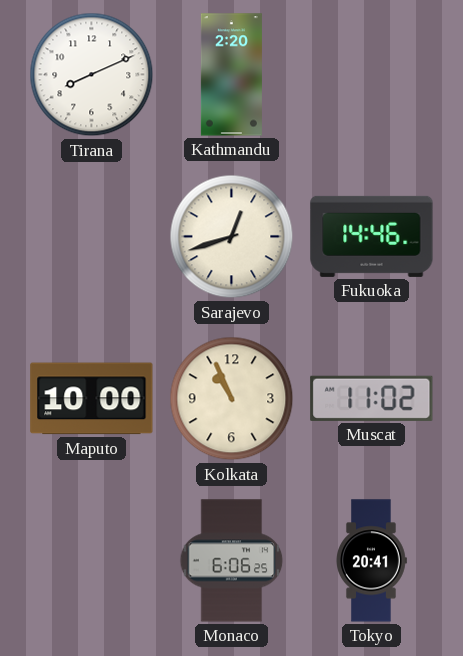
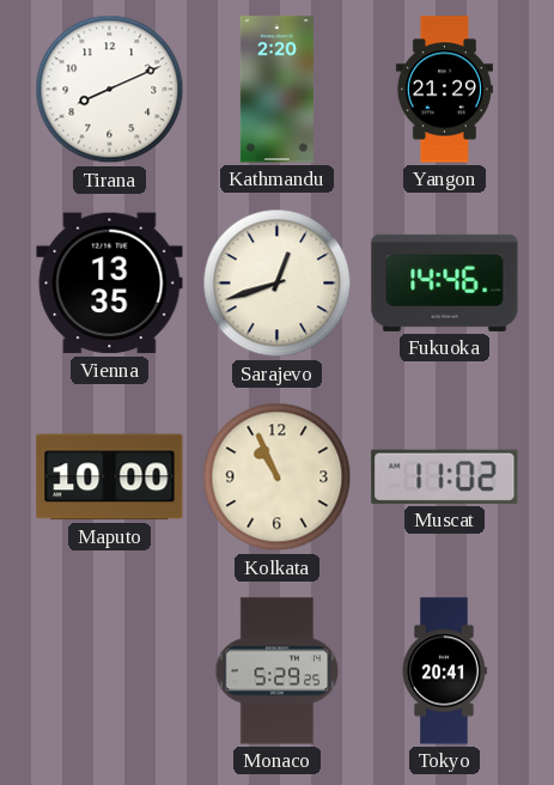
Yangon: none -> 21:29
Vienna: none -> 13:35
Monaco: 6:06 -> 5:29
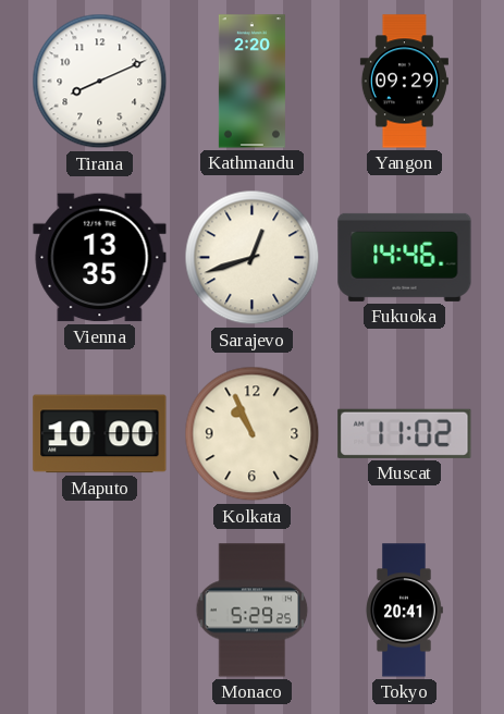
Yangon: 21:29 -> 09:29
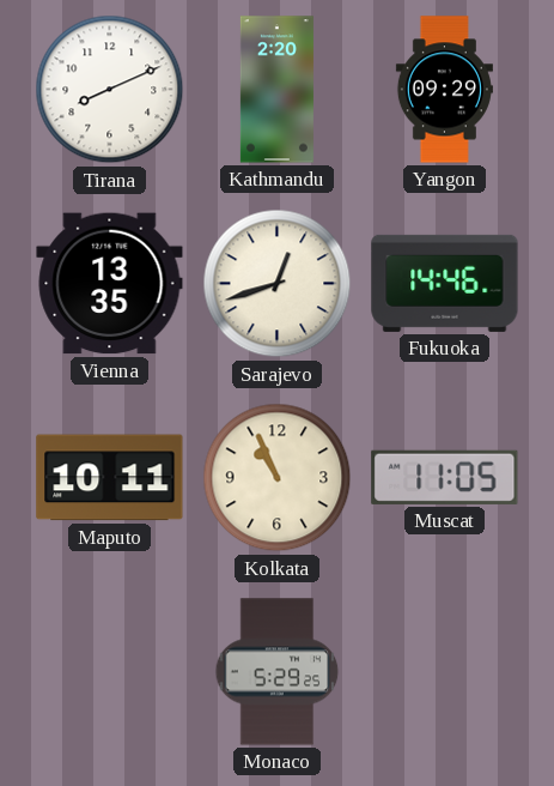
Maputo: 10:00 -> 10:11
Muscat: 11:02 -> 11:05
Tokyo: 20:41 -> none
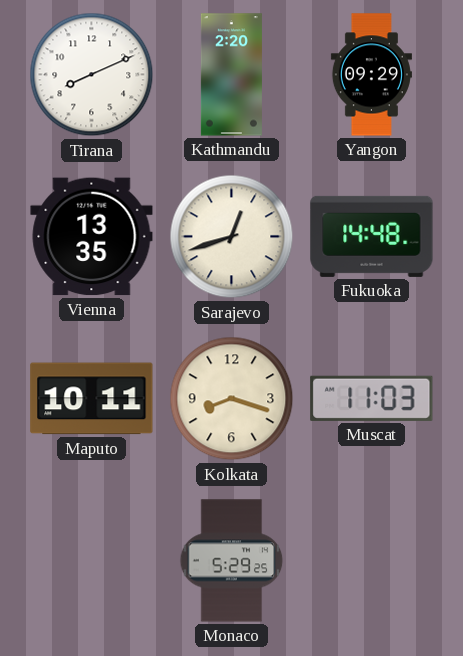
Fukuoka: 14:46 -> 14:48
Kolkata: 10:56 -> 8:18
Muscat: 11:05 -> 11:03
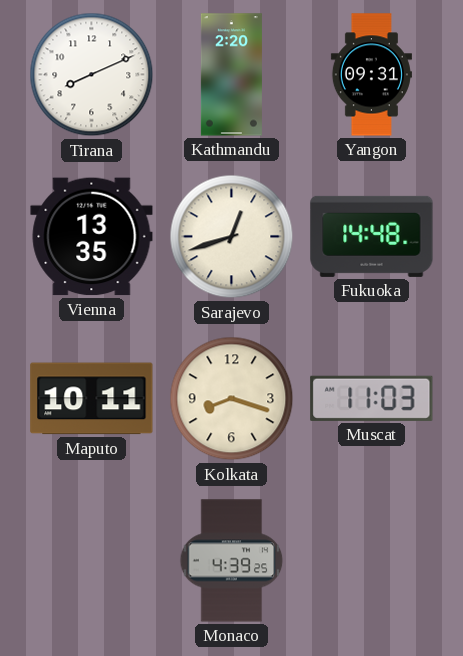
Yangon: 09:29 -> 09:31
Monaco: 5:29 -> 4:39
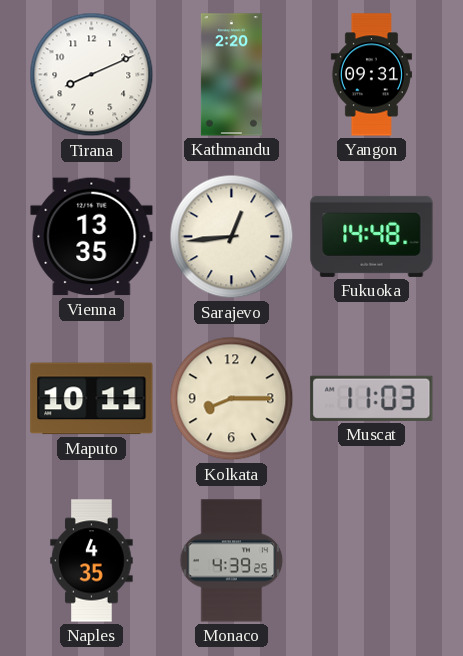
Sarajevo: 12:42 -> 12:44
Kolkata: 8:18 -> 8:15
Naples: none -> 4:35
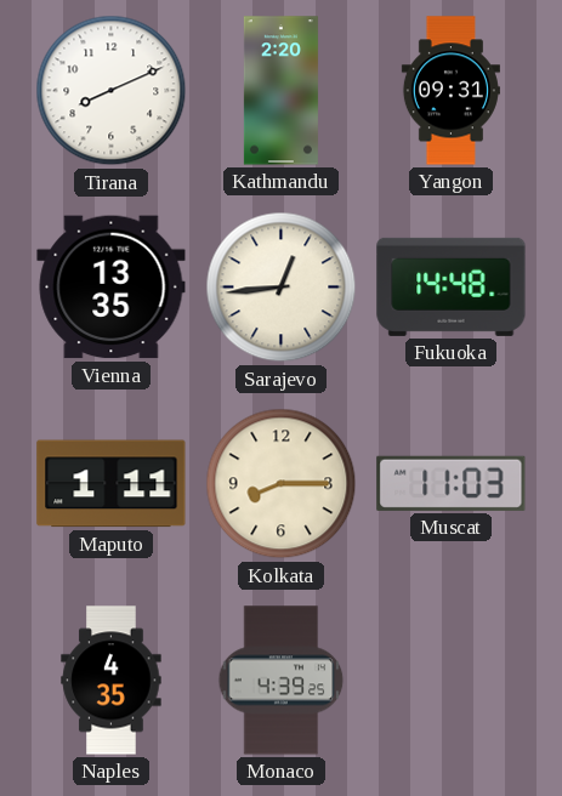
Maputo: 10:11 -> 1:11
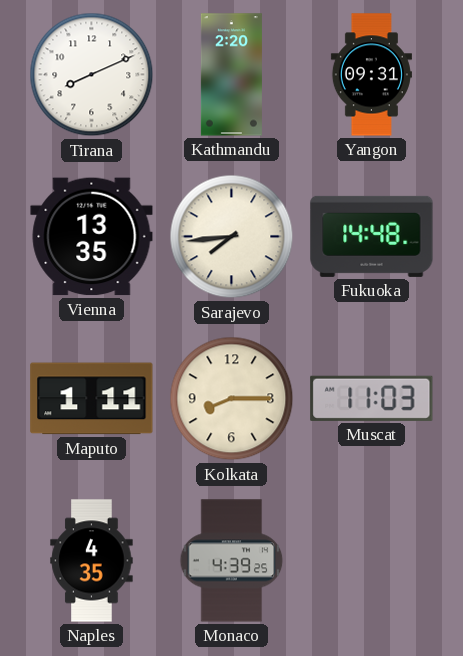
Sarajevo: 12:44 -> 7:44
